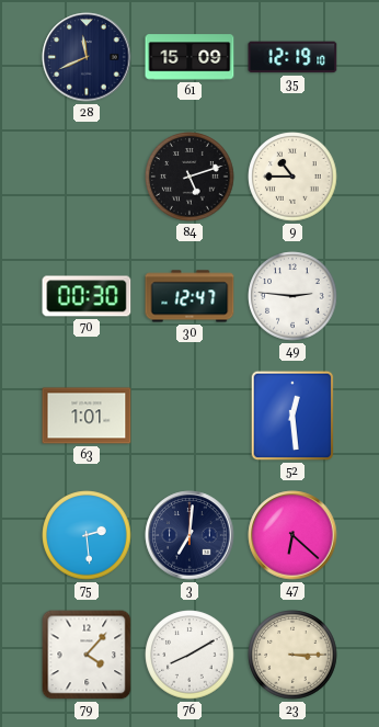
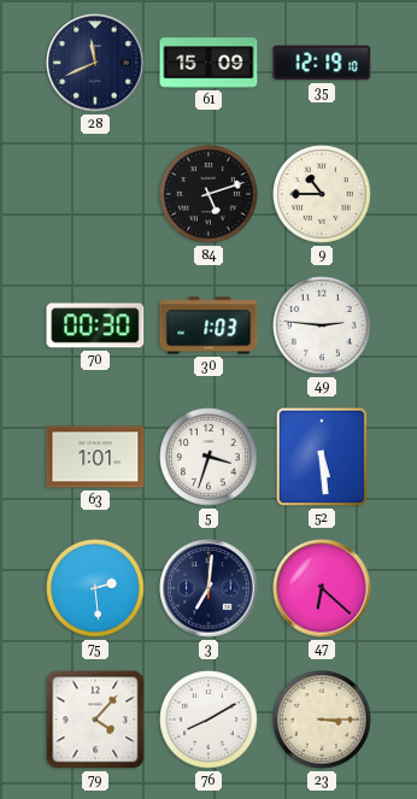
30: 12:47 -> 1:03
5: none -> 3:33
52: 12:29 -> 5:29
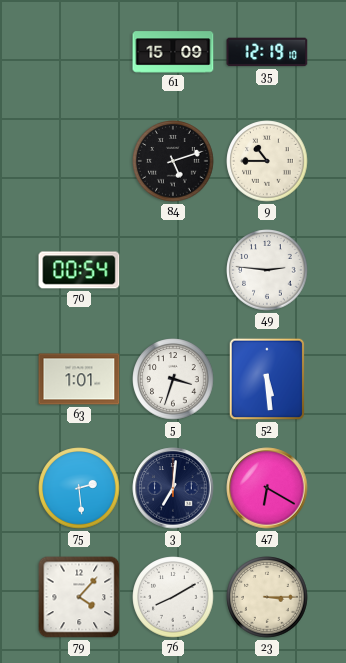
28: 11:41 -> none
70: 00:30 -> 00:54
30: 1:03 -> none
47: 6:22 -> 6:20
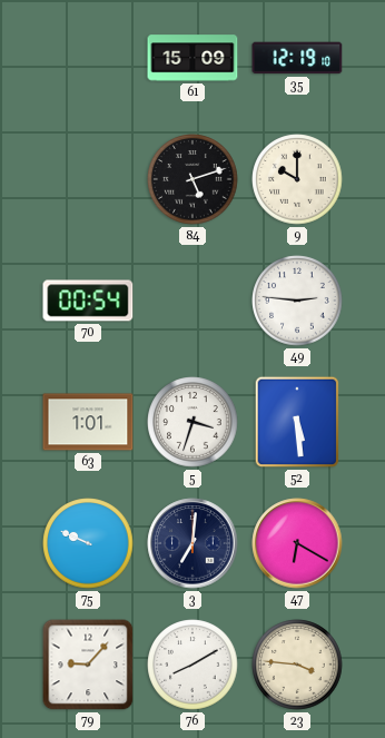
9: 10:45 -> 10:00
75: 2:29 -> 9:49
79: 4:07 -> 9:07
23: 3:15 -> 3:46
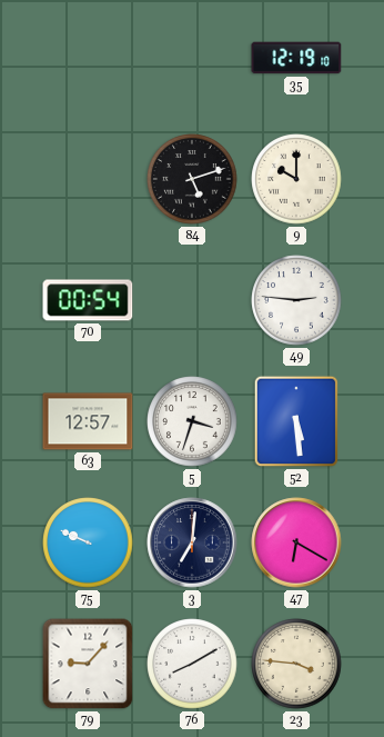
61: 15:09 -> none
63: 1:01 -> 12:57
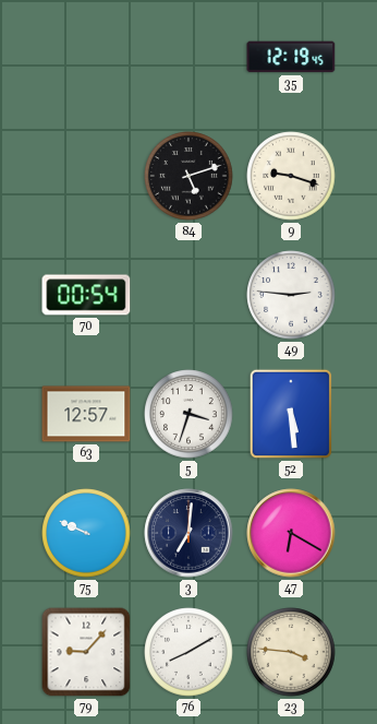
35: 12:19:10 -> 12:19:45
9: 10:00 -> 9:18
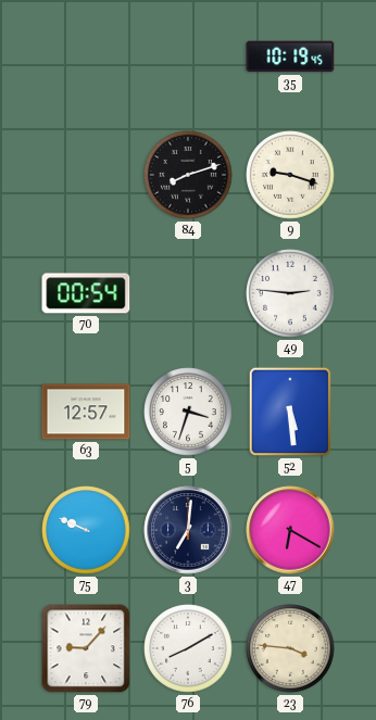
35: 12:19 -> 10:19
84: 5:12 -> 8:12
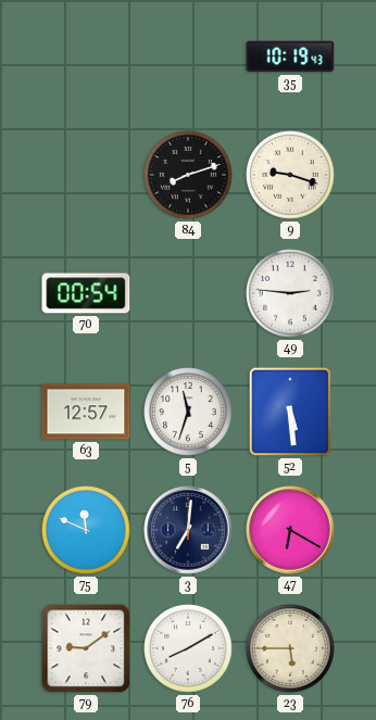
35: 10:19:45 -> 10:19:43
5: 3:33 -> 11:33
75: 9:49 -> 11:49
79: 9:07 -> 9:09
23: 3:46 -> 5:45
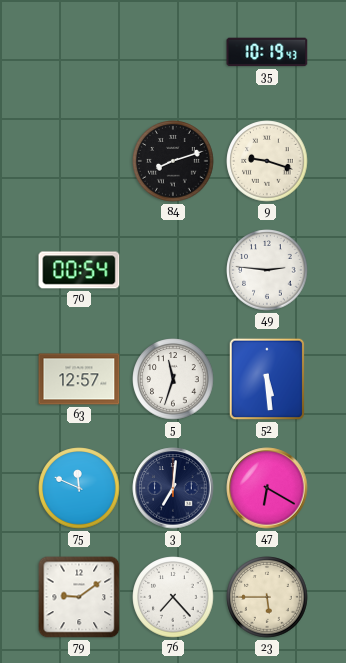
76: 8:10 -> 7:23
